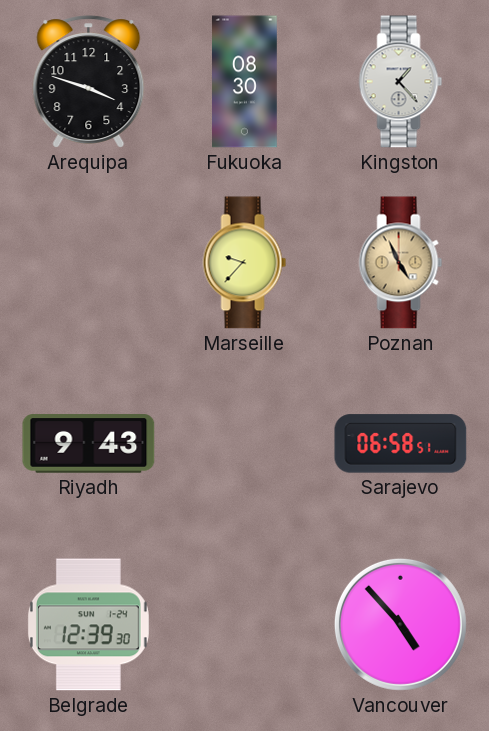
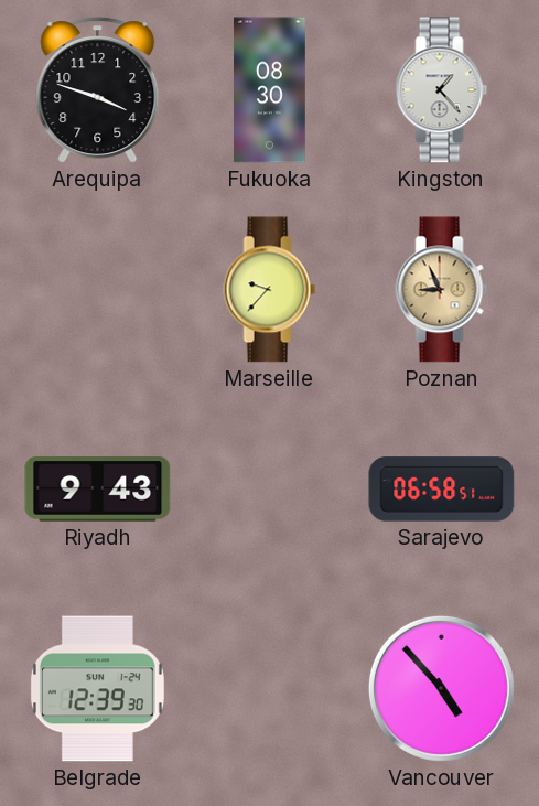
Poznan: 4:56 -> 8:56
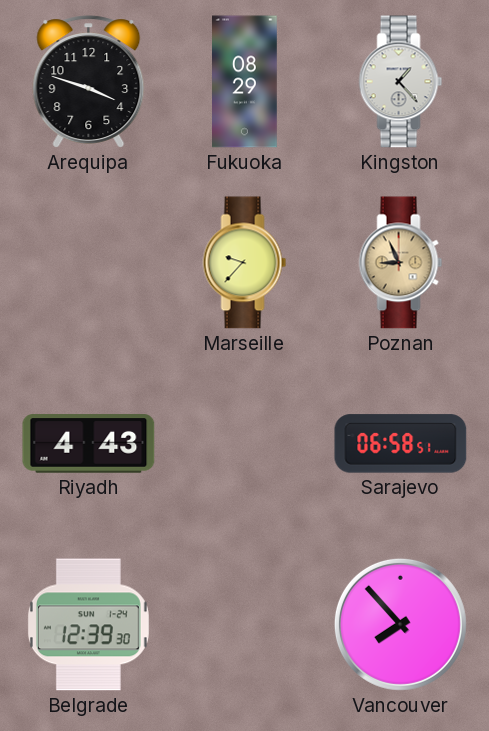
Fukuoka: 08:30 -> 08:29
Riyadh: 9:43 -> 4:43
Vancouver: 4:53 -> 7:53
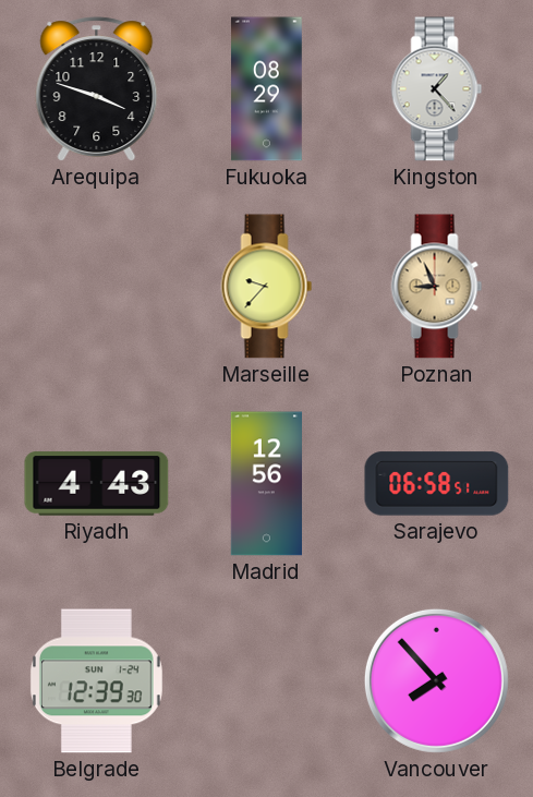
Madrid: none -> 12:56
